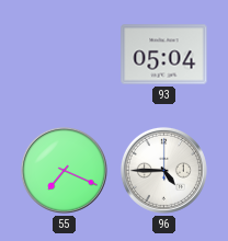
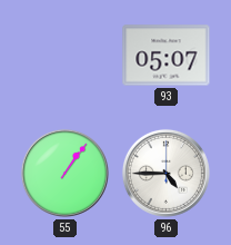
93: 05:04 -> 05:07
55: 7:19 -> 1:06
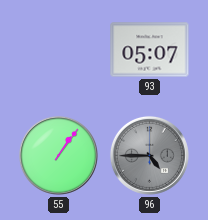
96 dial: white -> grey
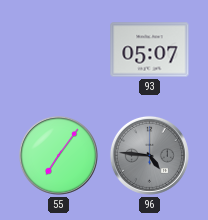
55: 1:06 -> 7:06
96: 4:45 -> 4:46
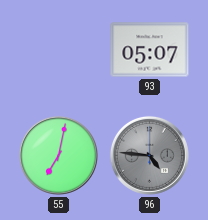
55: 7:06 -> 7:02
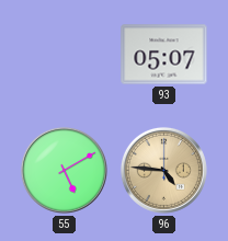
55: 7:02 -> 5:10
96 dial: grey -> champagne
